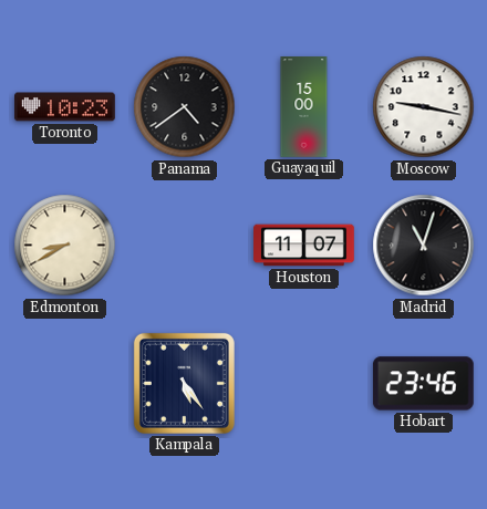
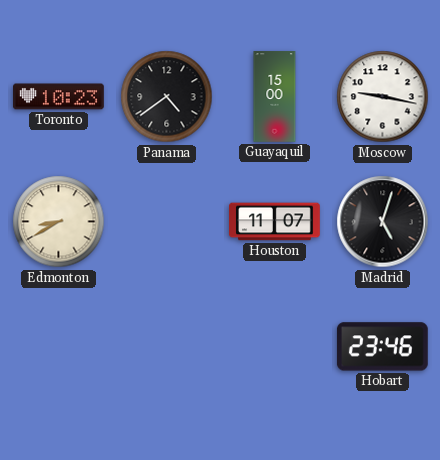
Madrid: 11:03 -> 5:03
Kampala: 5:24 -> none
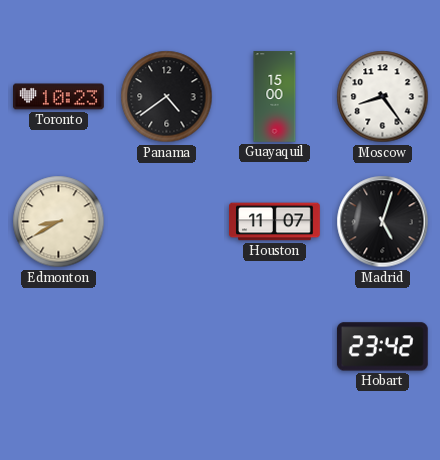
Moscow: 9:17 -> 8:24
Hobart: 23:46 -> 23:42
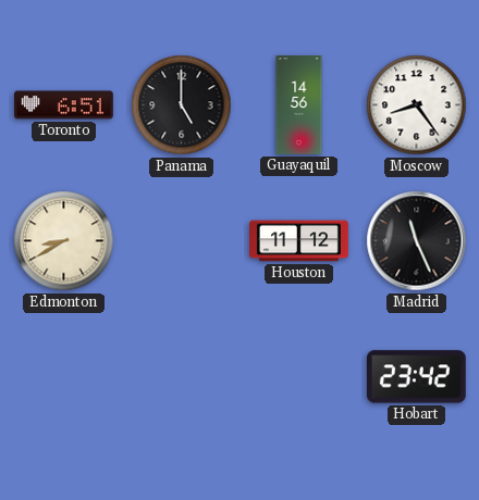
Toronto: 10:23 -> 6:51
Panama: 4:39 -> 5:00
Guayaquil: 15:00 -> 14:56
Houston: 11:07 -> 11:12
Madrid: 5:03 -> 11:26
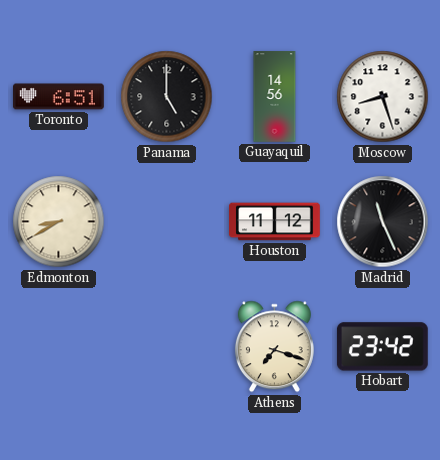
Moscow: 8:24 -> 8:27
Athens: none -> 7:18
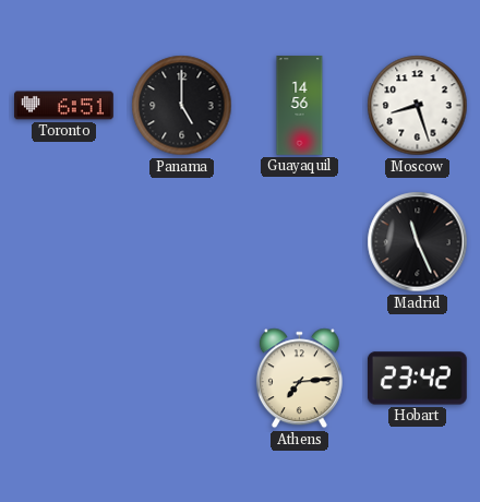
Edmonton: 8:40 -> none
Houston: 11:12 -> none
Athens: 7:18 -> 7:14
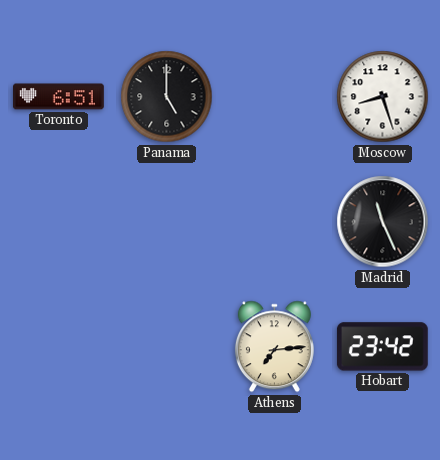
Guayaquil: 14:56 -> none
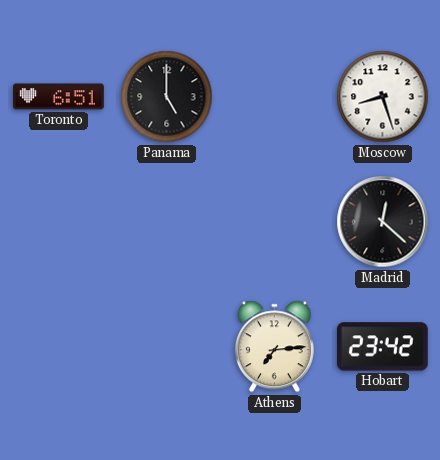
Madrid: 11:26 -> 12:22
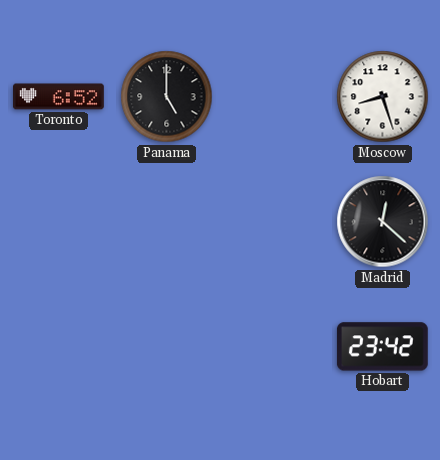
Toronto: 6:51 -> 6:52
Athens: 7:14 -> none
